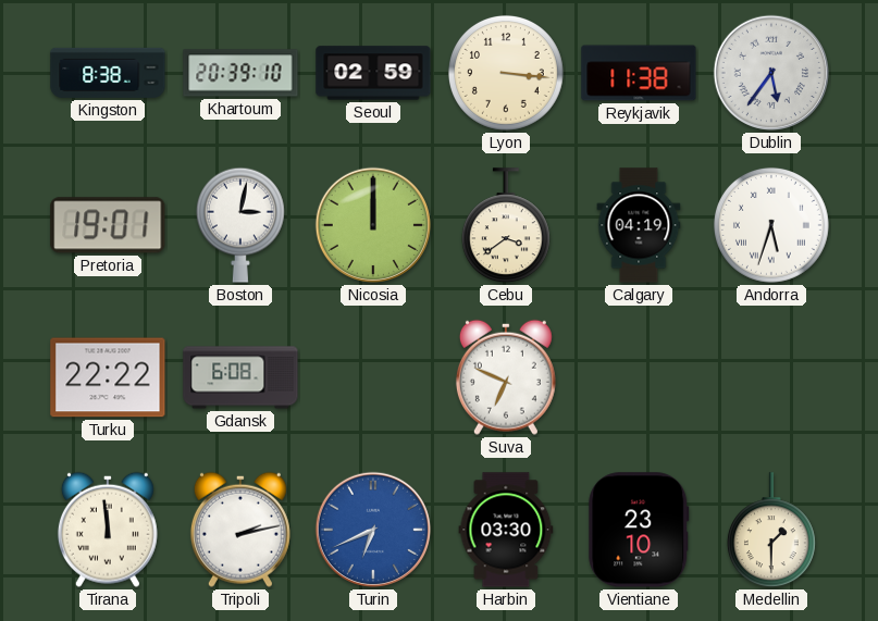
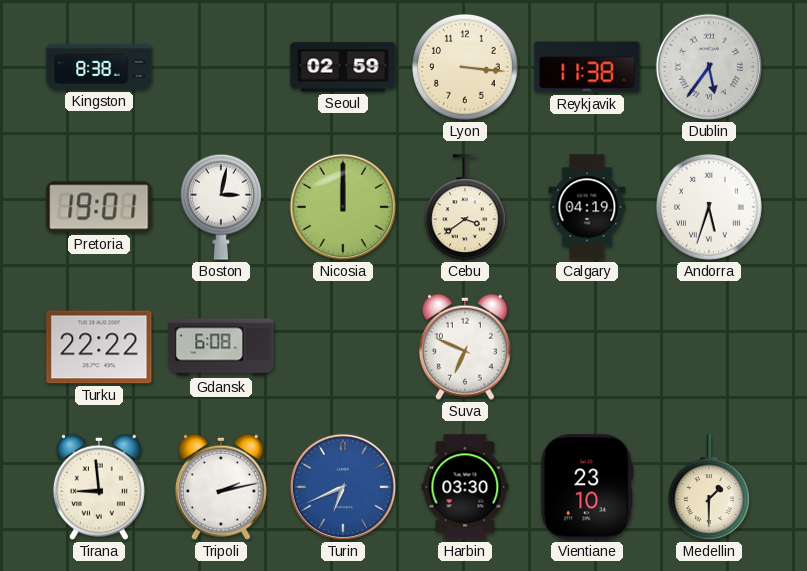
Khartoum: 20:39 -> none
Tirana: 11:59 -> 8:59
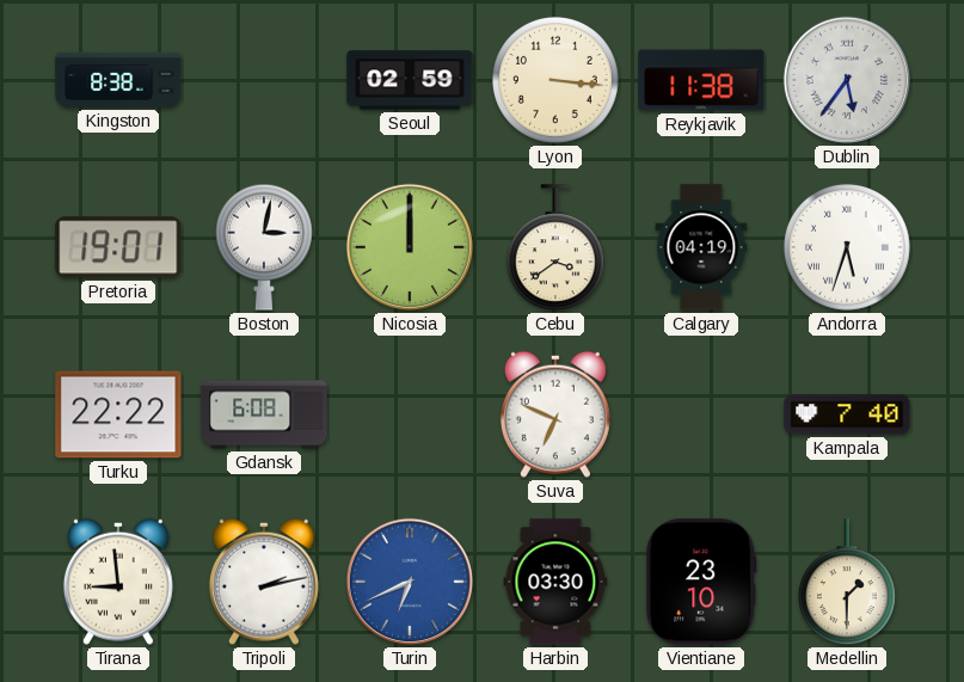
Kampala: none -> 7:40
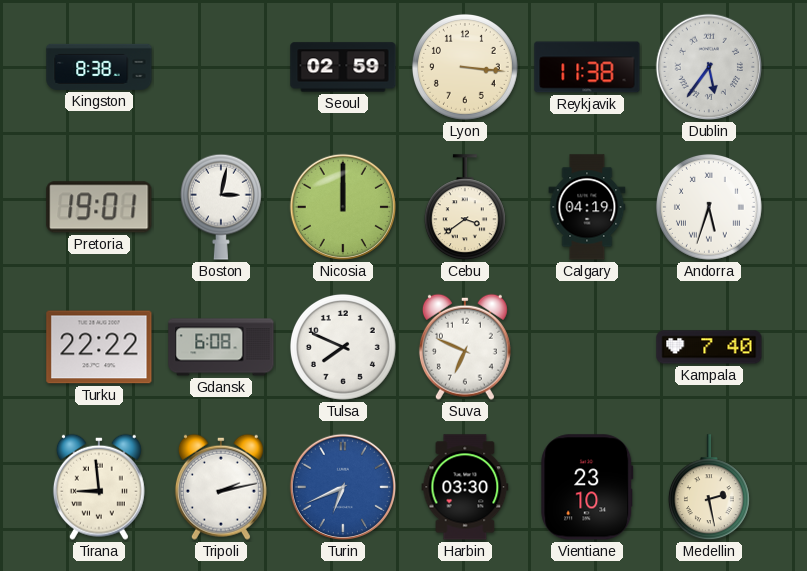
Tulsa: none -> 7:49
Medellin: 1:30 -> 2:28
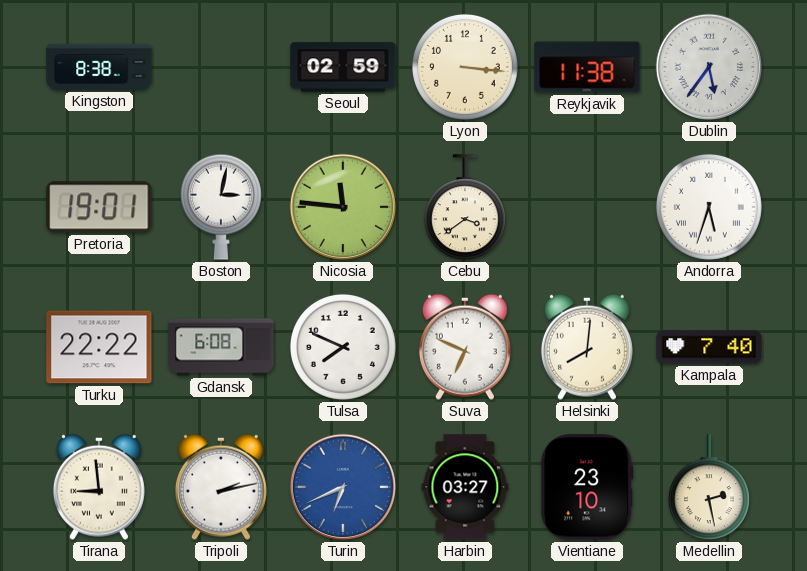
Nicosia: 12:00 -> 11:46
Calgary: 04:19 -> none
Helsinki: none -> 8:01
Harbin: 03:30 -> 03:27
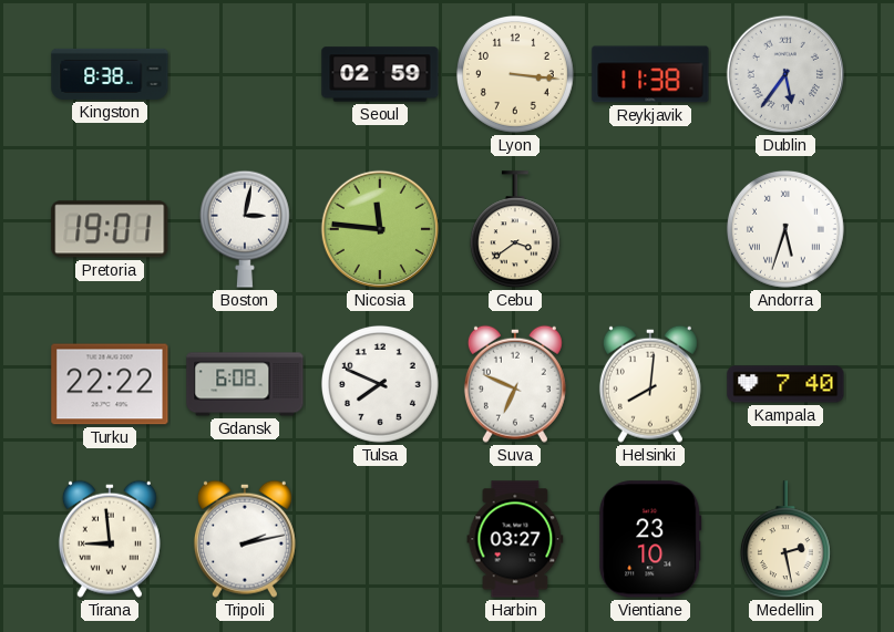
Turin: 6:41 -> none
